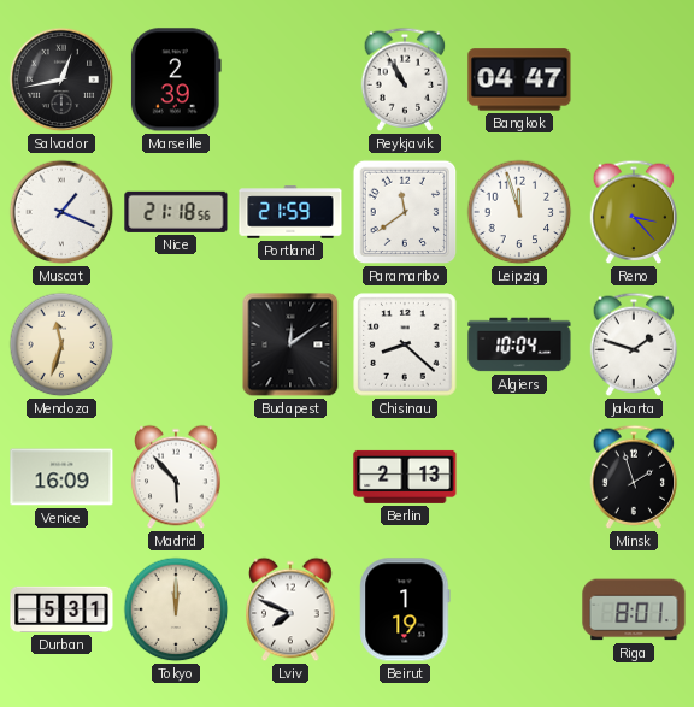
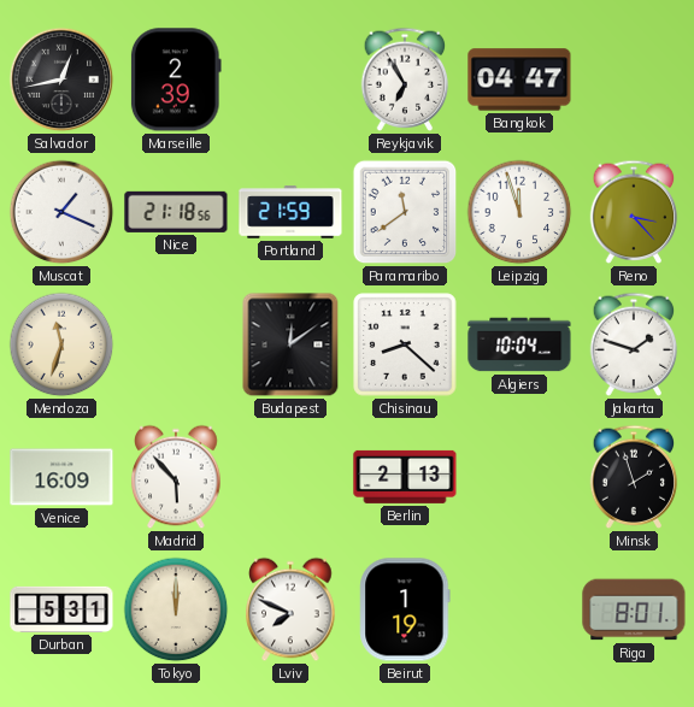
Reykjavik: 10:55 -> 6:55
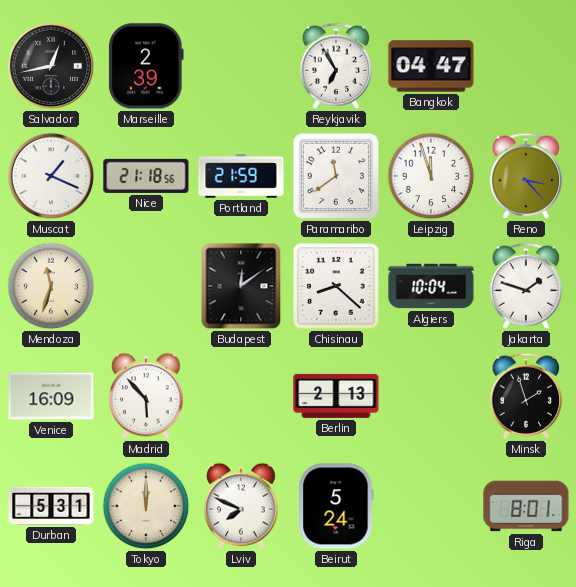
Beirut: 1:19 -> 5:24
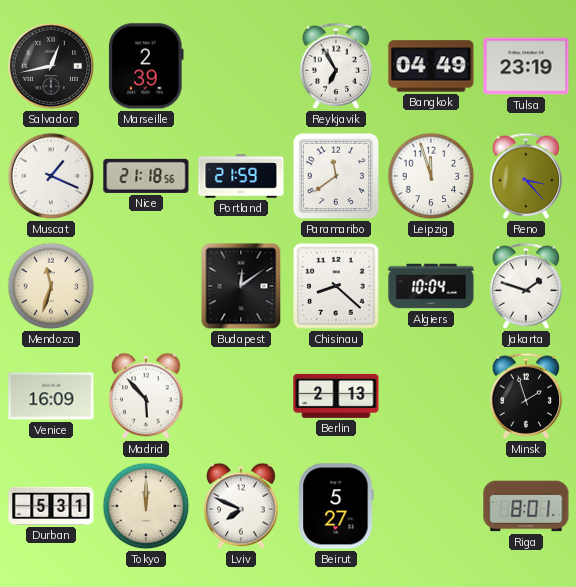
Bangkok: 04:47 -> 04:49
Tulsa: none -> 23:19
Beirut: 5:24 -> 5:27
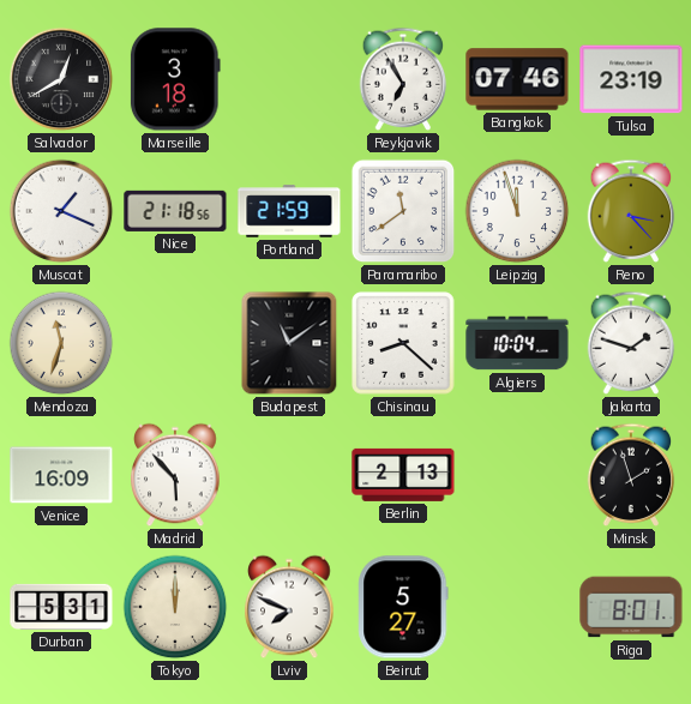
Salvador: 12:43 -> 12:40
Marseille: 2:39 -> 3:18
Bangkok: 04:49 -> 07:46
Budapest: 12:09 -> 11:09
